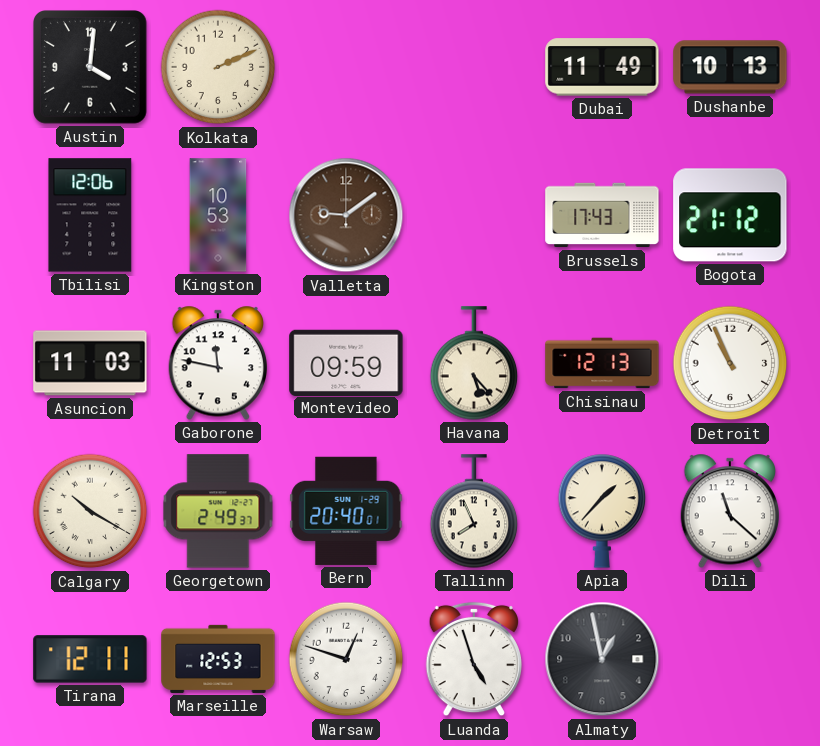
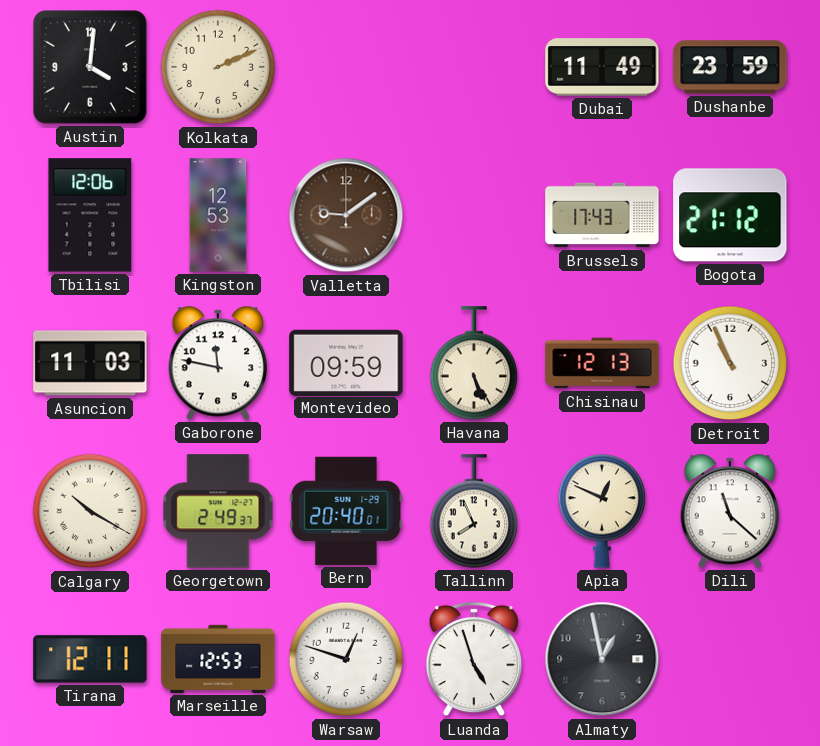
Dushanbe: 10:13 -> 23:59
Kingston: 10:53 -> 12:53
Havana: 5:23 -> 5:26
Apia: 1:37 -> 12:49
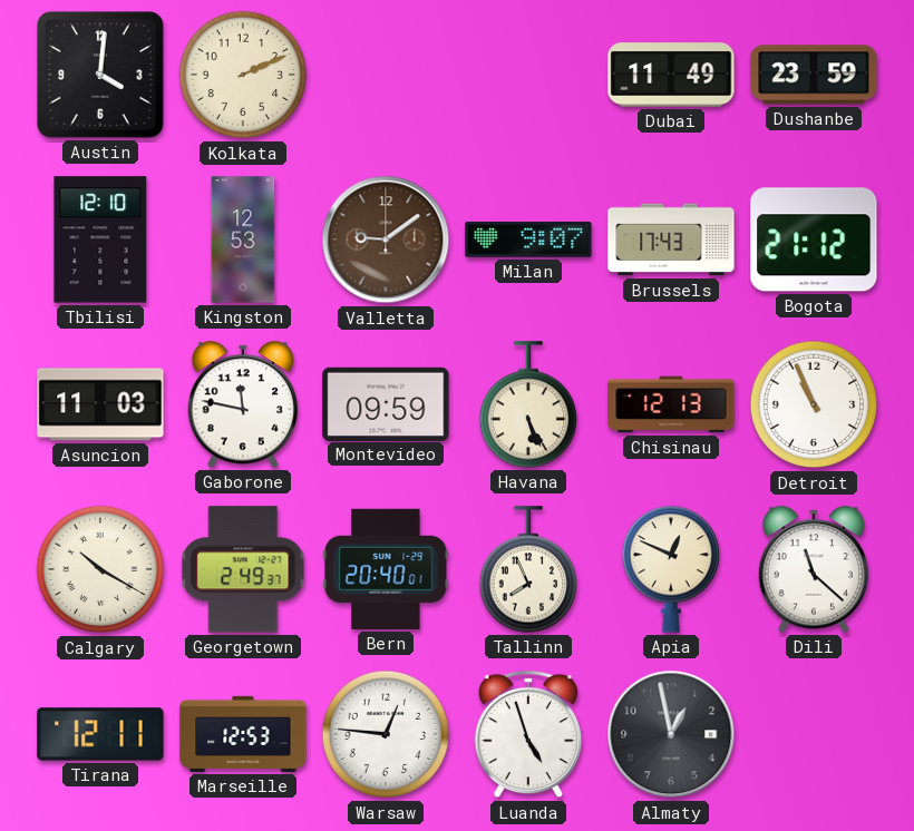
Tbilisi: 12:06 -> 12:10
Milan: none -> 9:07
Warsaw: 12:48 -> 12:46
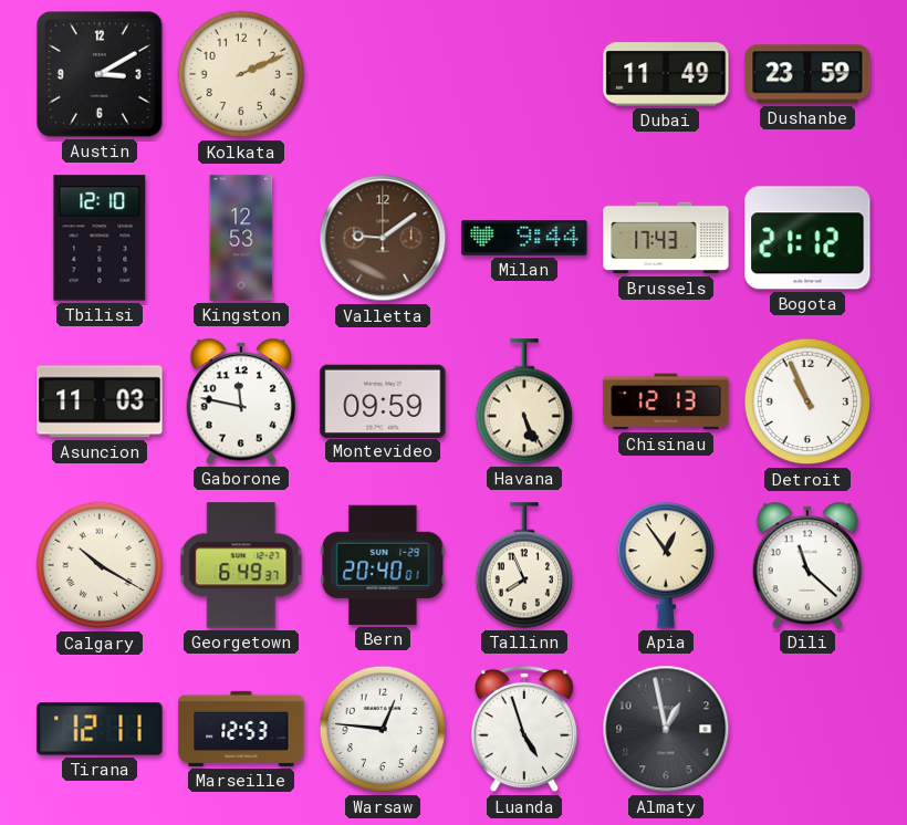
Austin: 4:01 -> 3:10
Milan: 9:07 -> 9:44
Georgetown: 2:49 -> 6:49
Apia: 12:49 -> 12:54
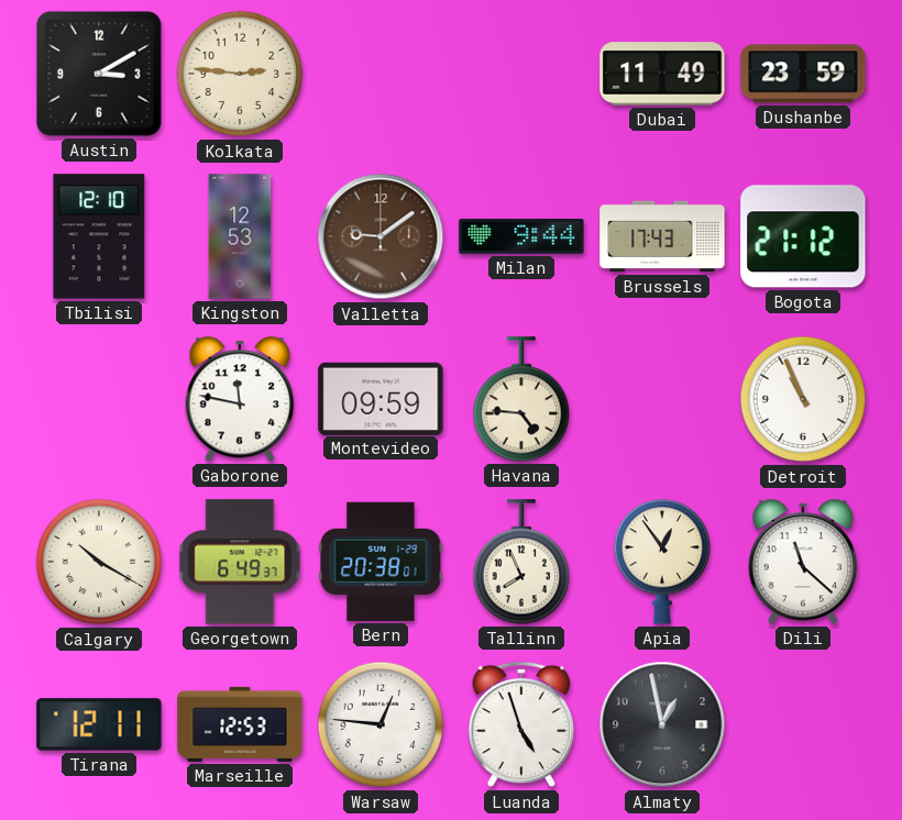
Kolkata: 2:11 -> 2:46
Asuncion: 11:03 -> none
Havana: 5:26 -> 4:46
Chisinau: 12:13 -> none
Bern: 20:40 -> 20:38
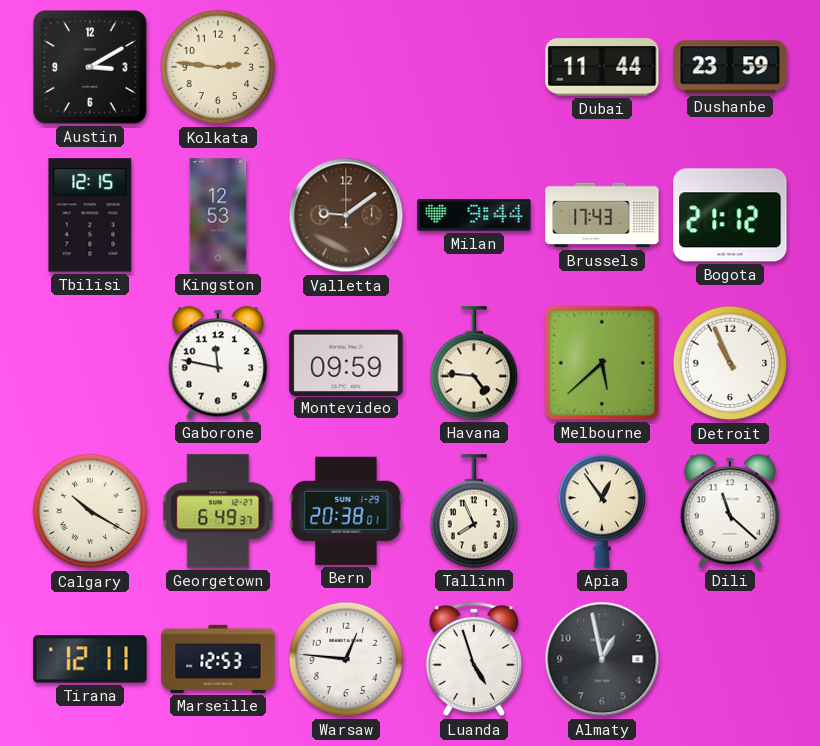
Dubai: 11:49 -> 11:44
Tbilisi: 12:10 -> 12:15
Melbourne: none -> 5:38
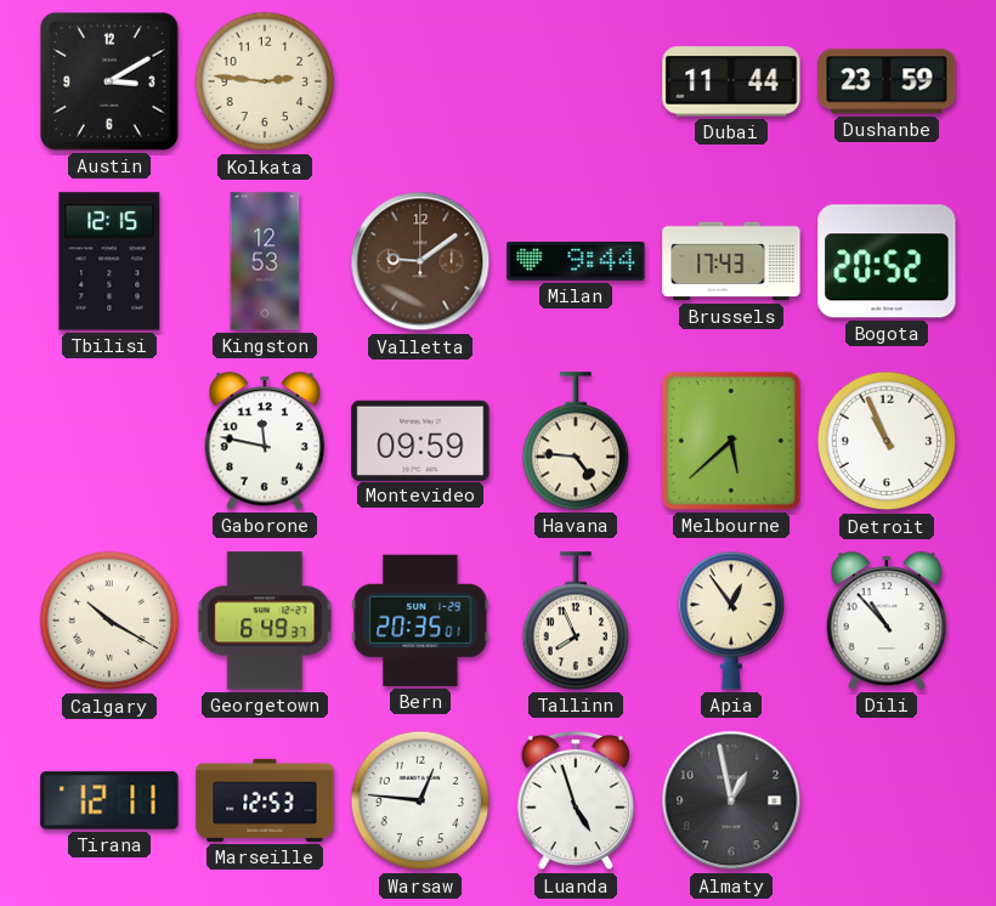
Bogota: 21:12 -> 20:52
Bern: 20:38 -> 20:35
Dili: 11:22 -> 10:53
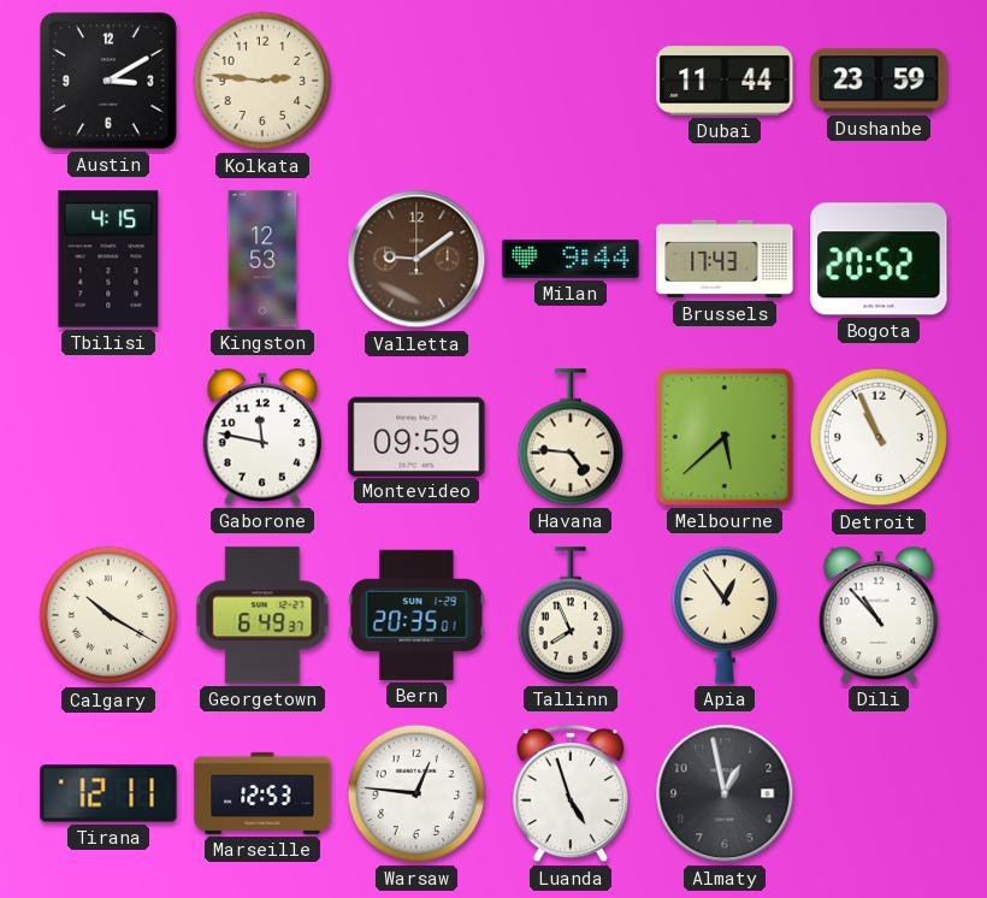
Tbilisi: 12:15 -> 4:15
